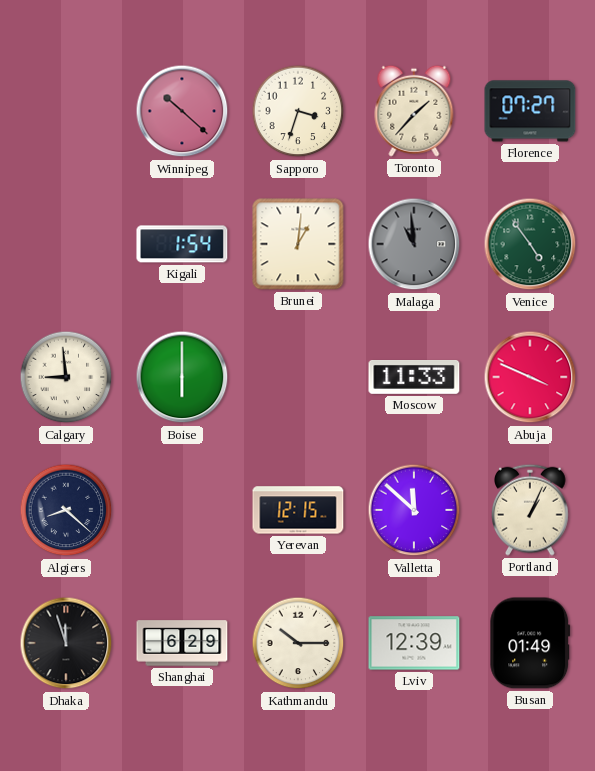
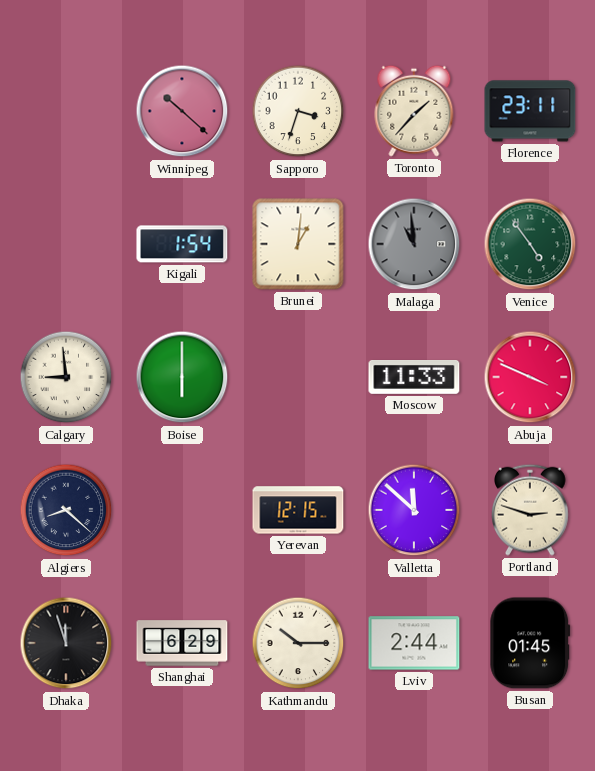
Florence: 07:27 -> 23:11
Portland: 1:04 -> 2:48
Lviv: 12:39 -> 2:44
Busan: 01:49 -> 01:45
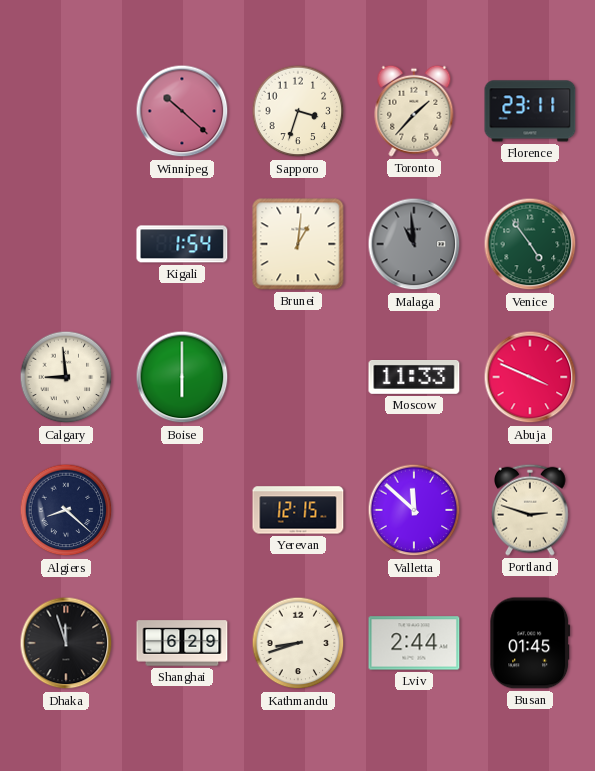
Kathmandu: 10:15 -> 8:42
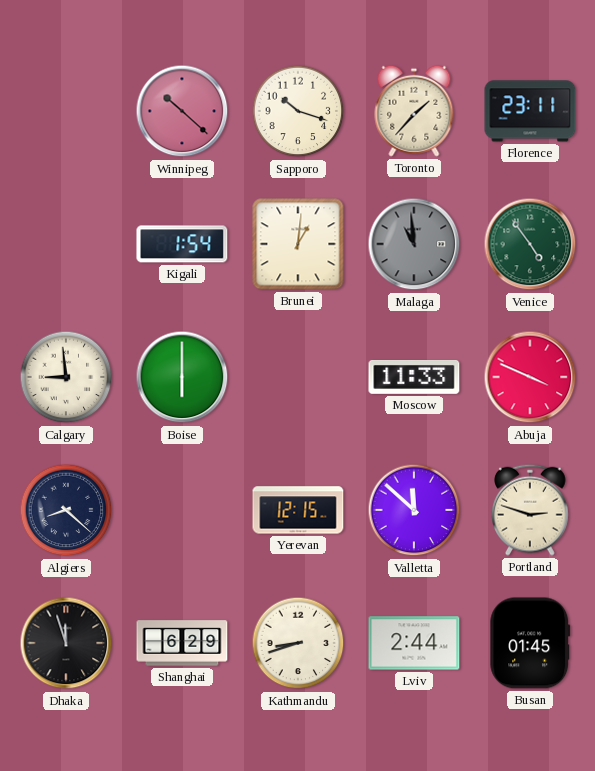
Sapporo: 3:33 -> 10:18
